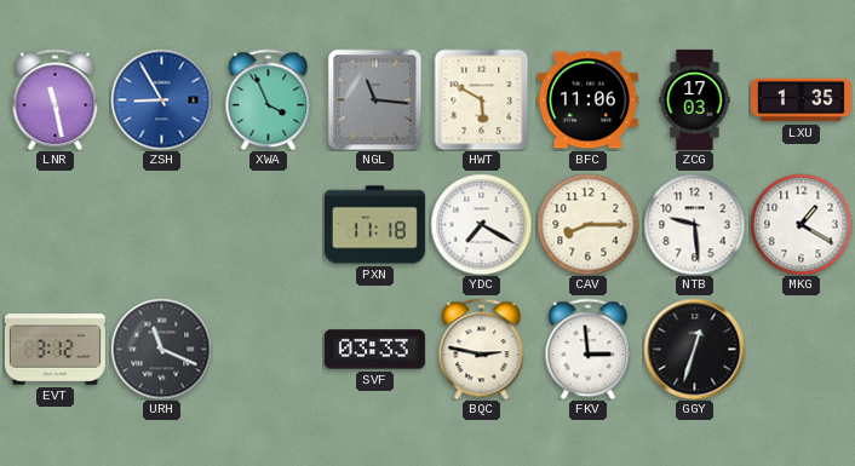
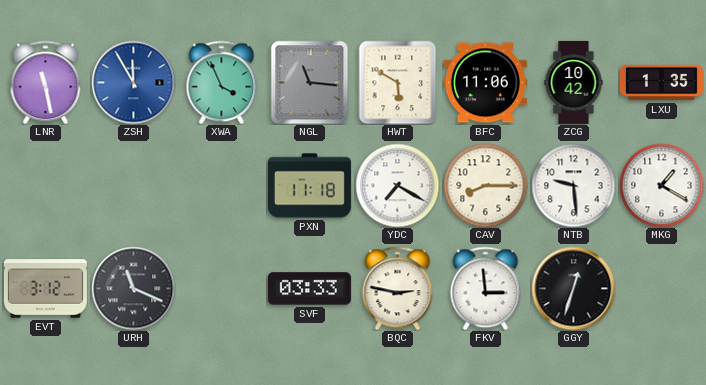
ZSH: 8:55 -> 11:55
ZCG: 17:03 -> 10:42
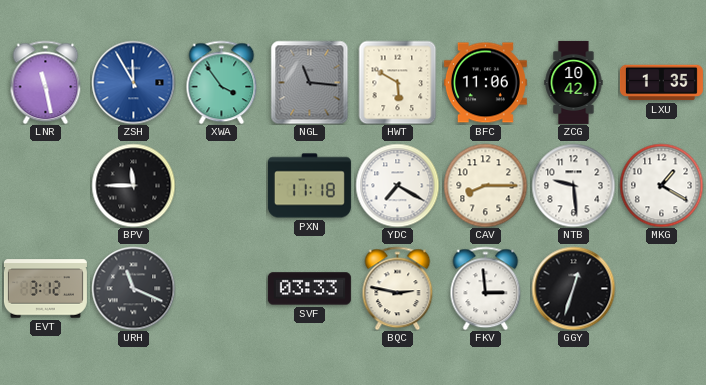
XWA: 3:56 -> 3:54
BPV: none -> 11:45
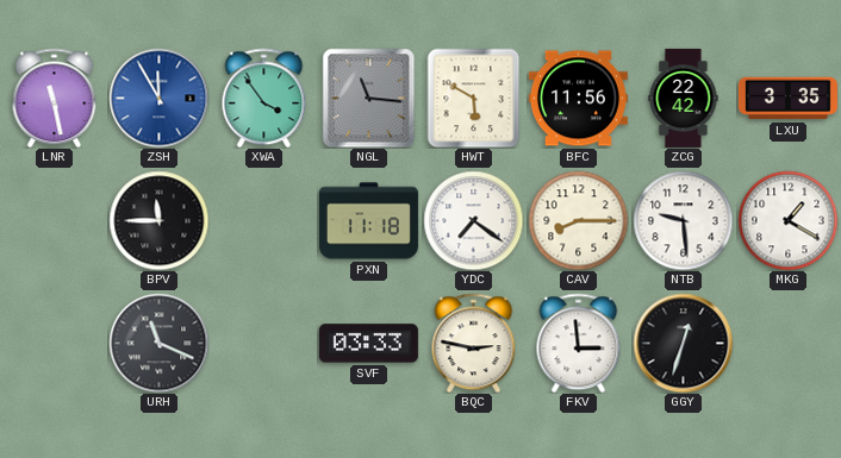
BFC: 11:06 -> 11:56
ZCG: 10:42 -> 22:42
LXU: 1:35 -> 3:35
YDC: 7:20 -> 7:21
EVT: 3:12 -> none
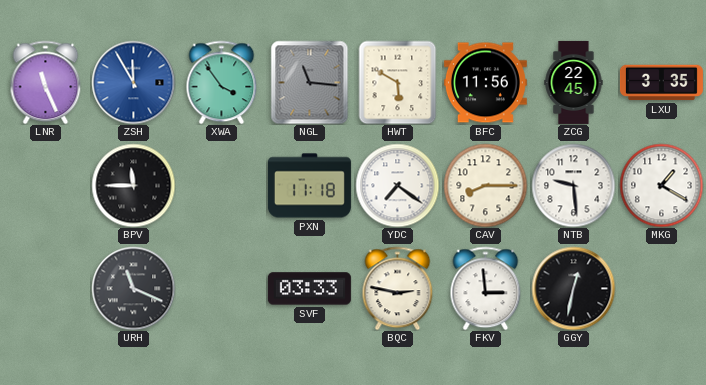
LNR: 11:28 -> 11:26
ZCG: 22:42 -> 22:45
GGY: 12:33 -> 12:32
